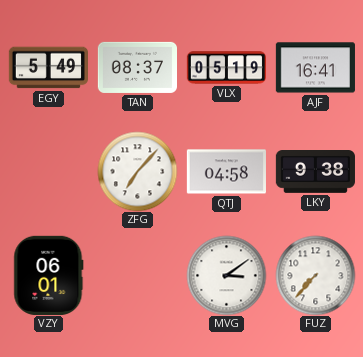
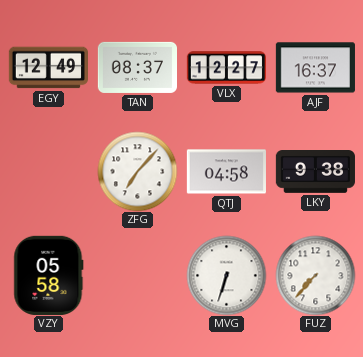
EGY: 5:49 -> 12:49
VLX: 05:19 -> 12:27
AJF: 16:41 -> 16:37
VZY: 06:01 -> 05:58
MVG: 3:09 -> 6:33
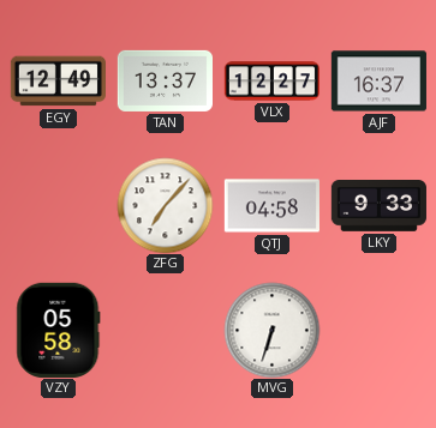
TAN: 08:37 -> 13:37
LKY: 9:38 -> 9:33
FUZ: 7:37 -> none
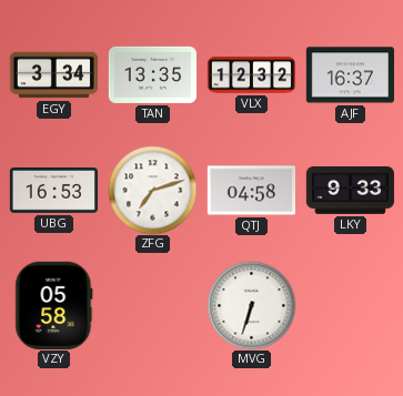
EGY: 12:49 -> 3:34
TAN: 13:37 -> 13:35
VLX: 12:27 -> 12:32
UBG: none -> 16:53
ZFG: 7:07 -> 7:12
